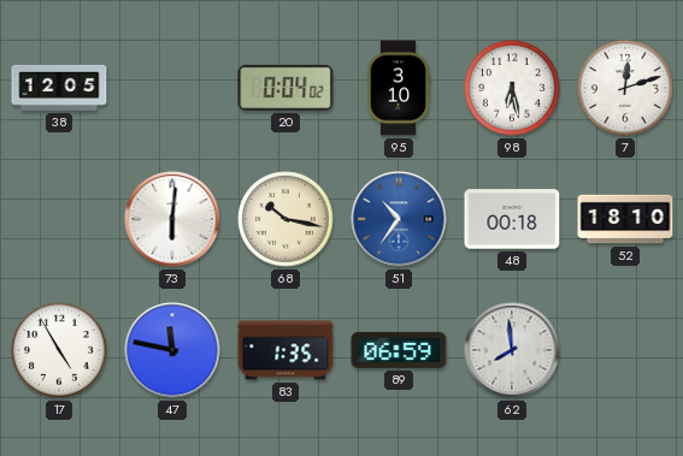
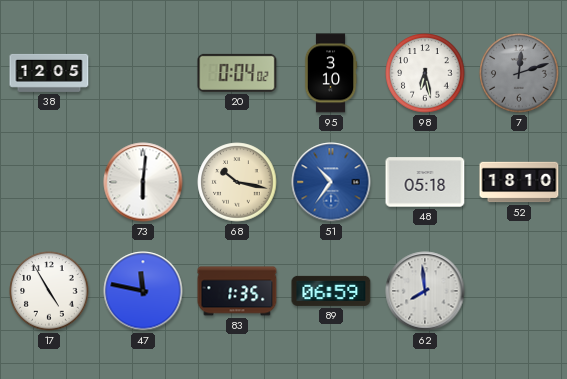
7 dial: white -> grey
48: 00:18 -> 05:18
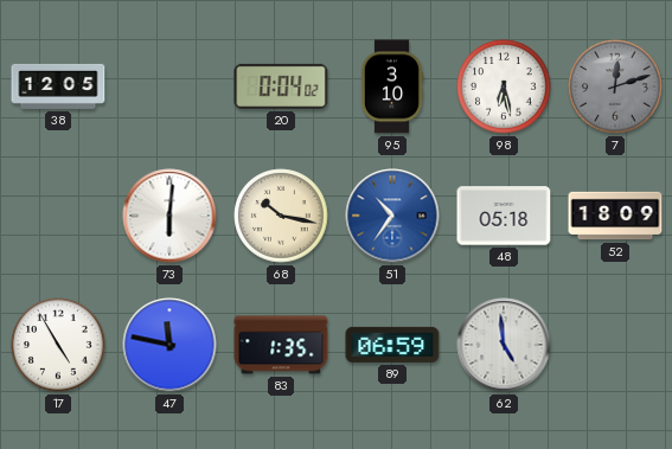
52: 18:10 -> 18:09
62: 7:59 -> 4:59
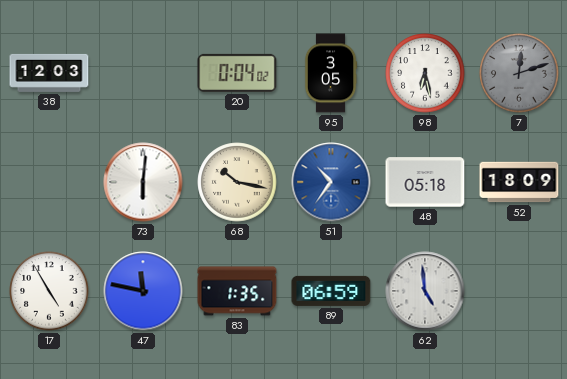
38: 12:05 -> 12:03
95: 3:10 -> 3:05
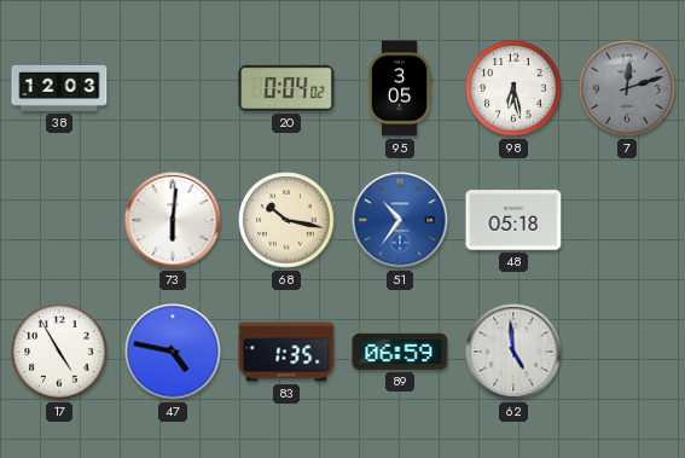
52: 18:09 -> none
47: 11:47 -> 4:47
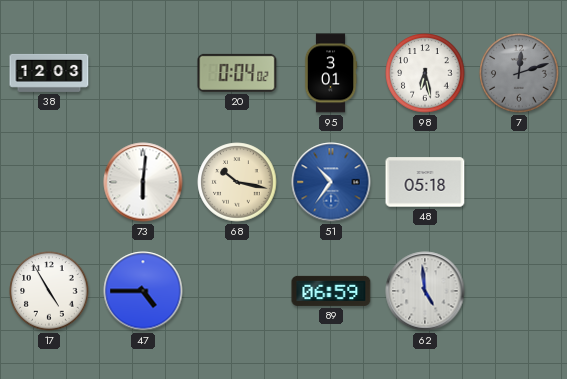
95: 3:05 -> 3:01
47: 4:47 -> 4:45
83: 1:35 -> none
